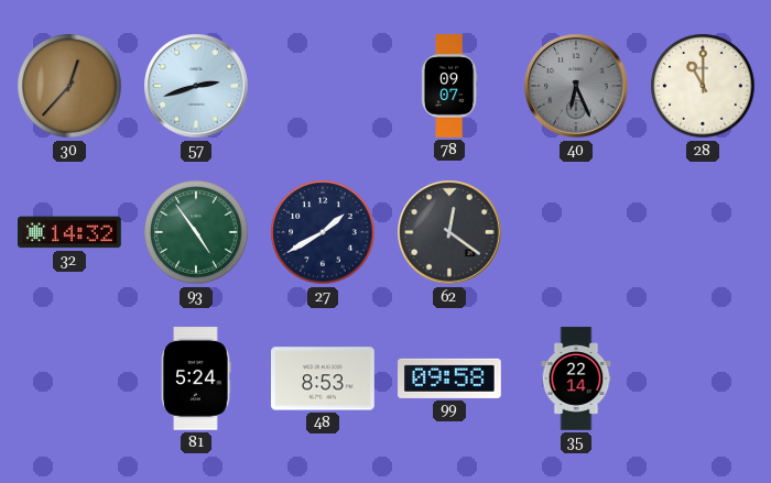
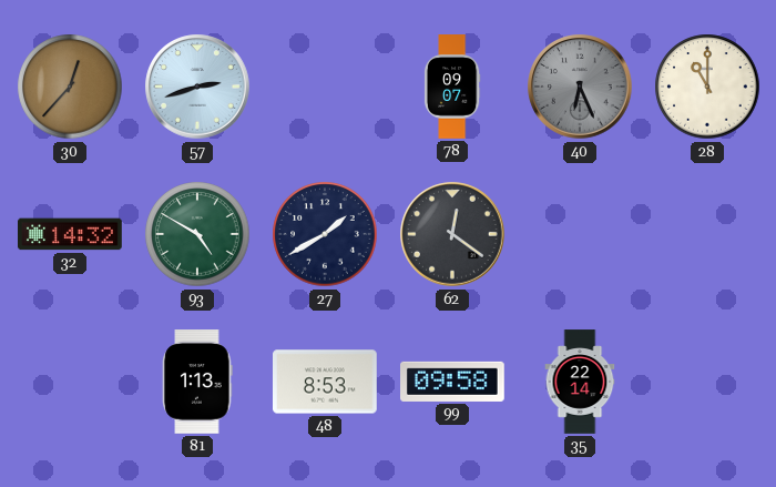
93: 4:54 -> 4:50
81: 5:24 -> 1:13
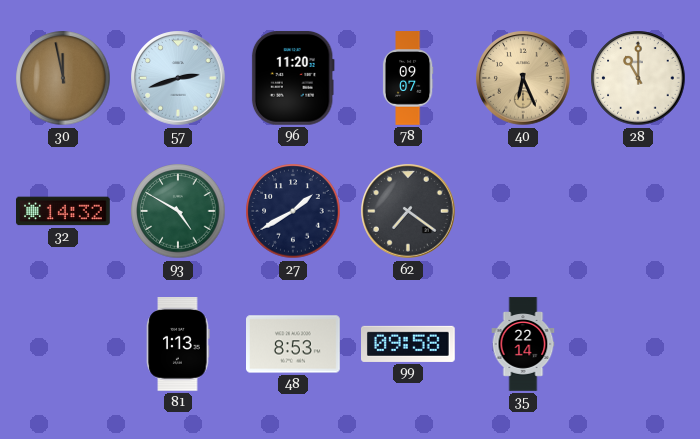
30: 12:37 -> 11:58
96: none -> 11:20
40 dial: grey -> champagne
62: 12:21 -> 7:21
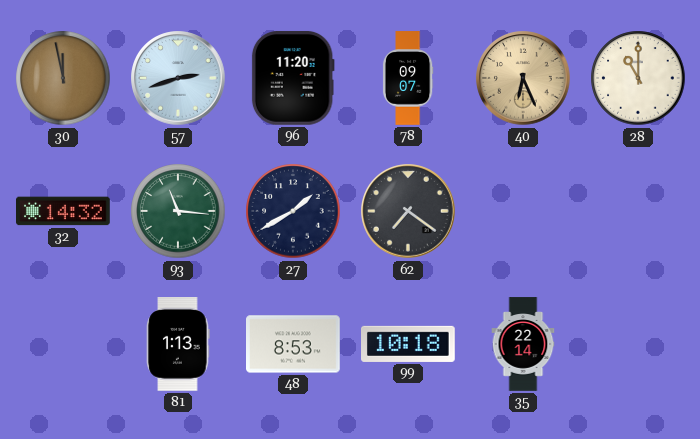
93: 4:50 -> 11:16
99: 09:58 -> 10:18
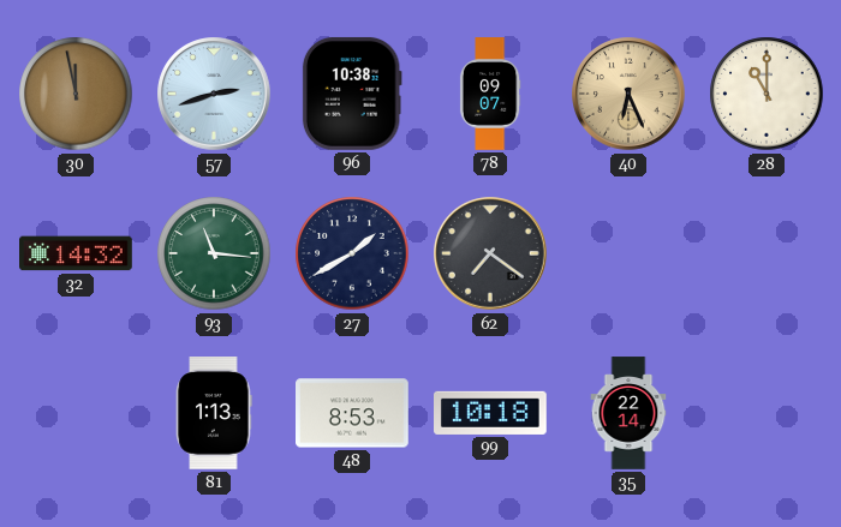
96: 11:20 -> 10:38
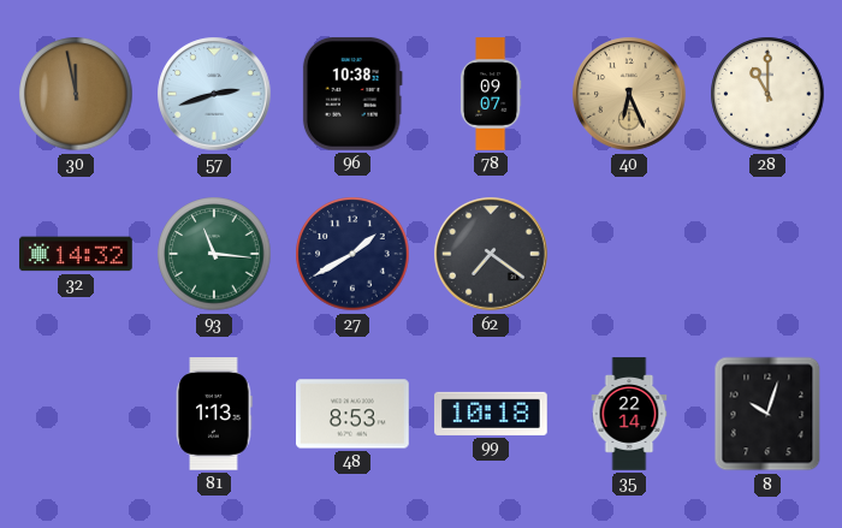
8: none -> 10:03
